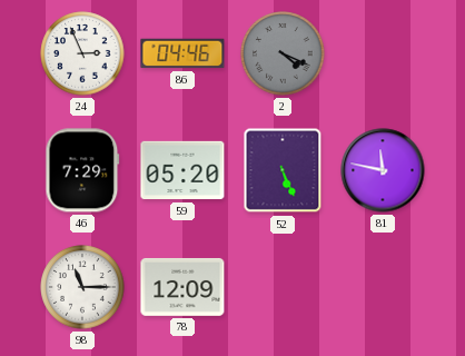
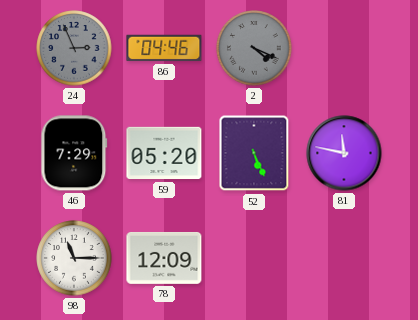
24 dial: white -> grey
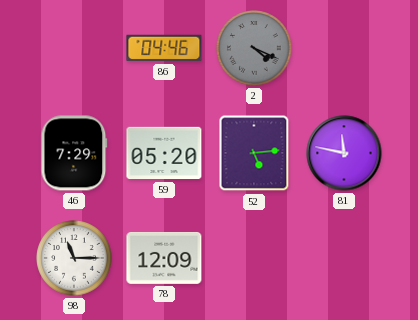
24: 2:56 -> none
52: 5:26 -> 5:14
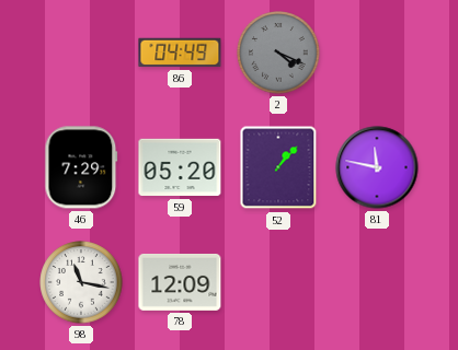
86: 04:46 -> 04:49
52: 5:14 -> 1:07
98: 11:15 -> 11:17
